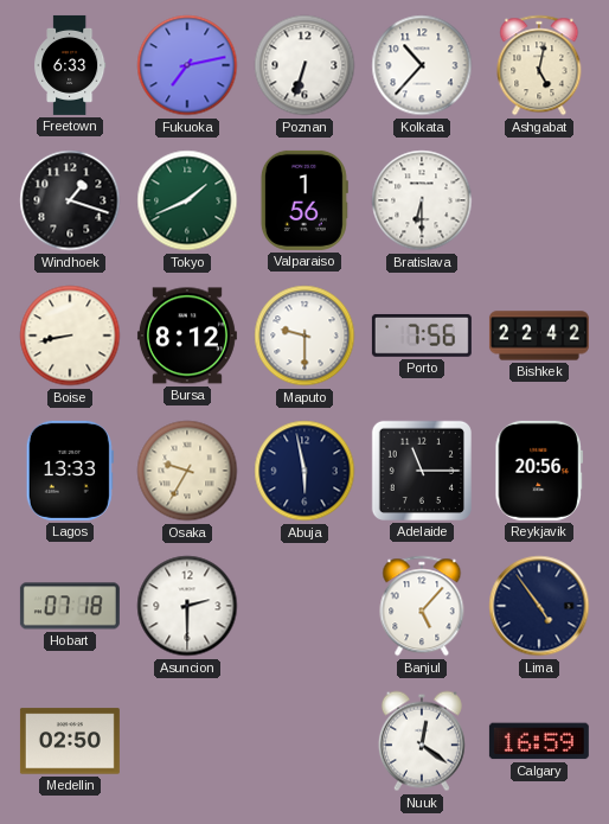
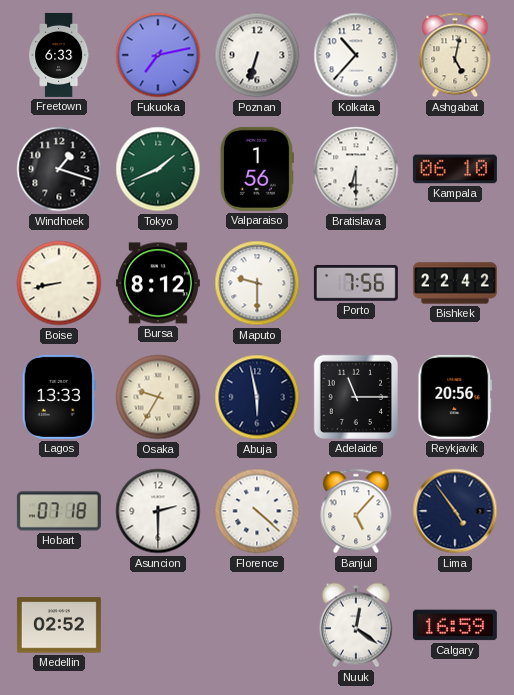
Kampala: none -> 06:10
Florence: none -> 4:22
Medellin: 02:50 -> 02:52
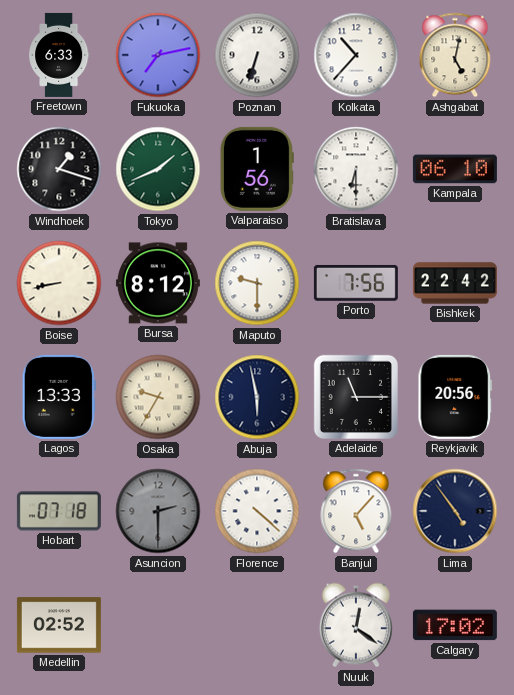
Asuncion dial: white -> grey
Calgary: 16:59 -> 17:02
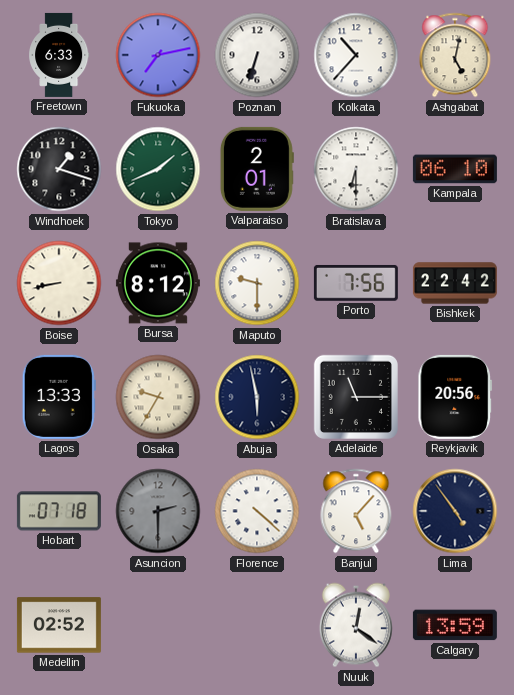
Valparaiso: 1:56 -> 2:01
Calgary: 17:02 -> 13:59
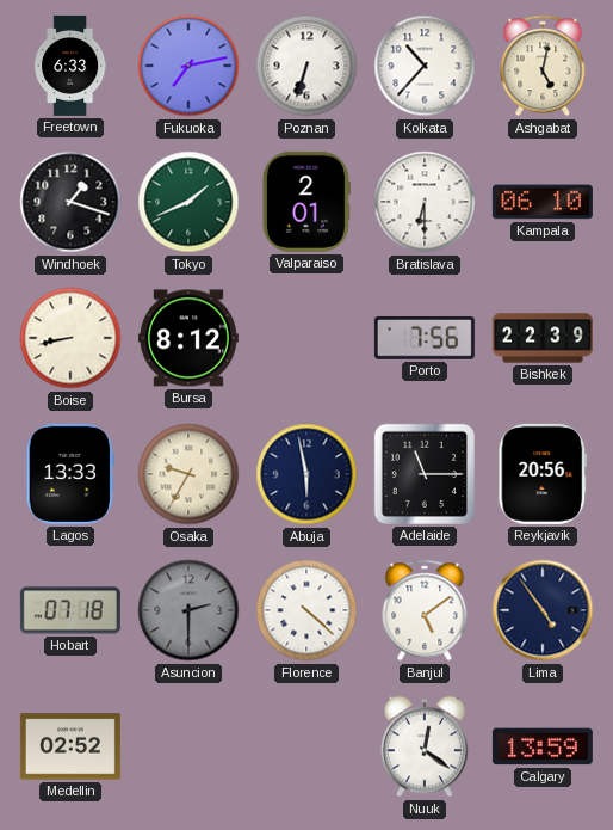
Maputo: 9:30 -> none
Bishkek: 22:42 -> 22:39
Banjul: 5:07 -> 5:09
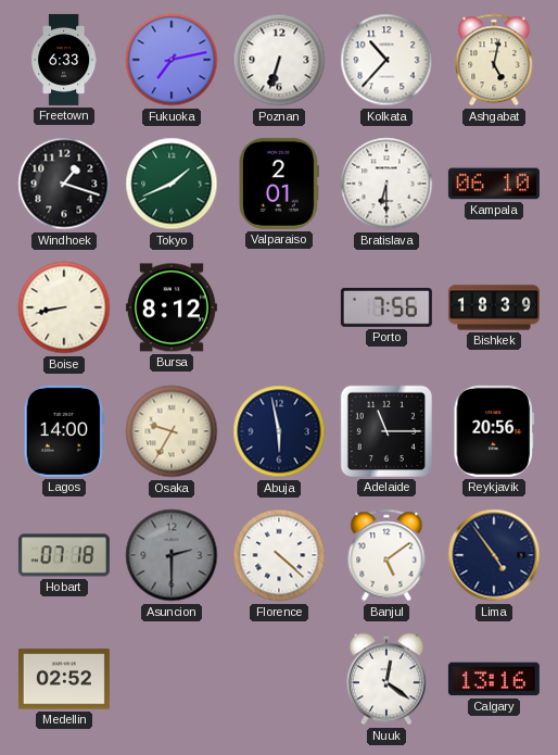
Bishkek: 22:39 -> 18:39
Lagos: 13:33 -> 14:00
Calgary: 13:59 -> 13:16
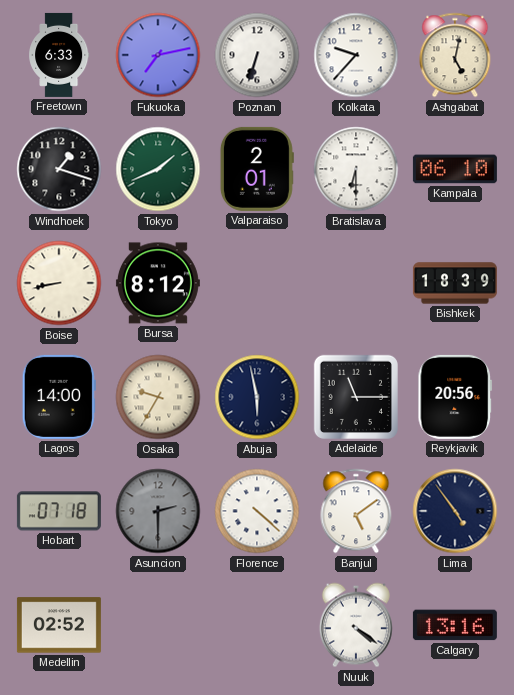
Kolkata: 10:37 -> 9:37
Porto: 7:56 -> none
Nuuk: 12:21 -> 4:21
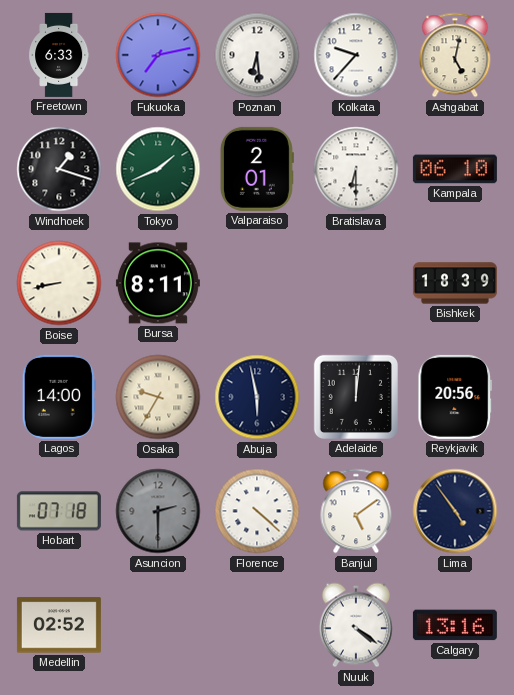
Poznan: 6:33 -> 6:29
Bursa: 8:12 -> 8:11
Adelaide: 11:15 -> 12:01
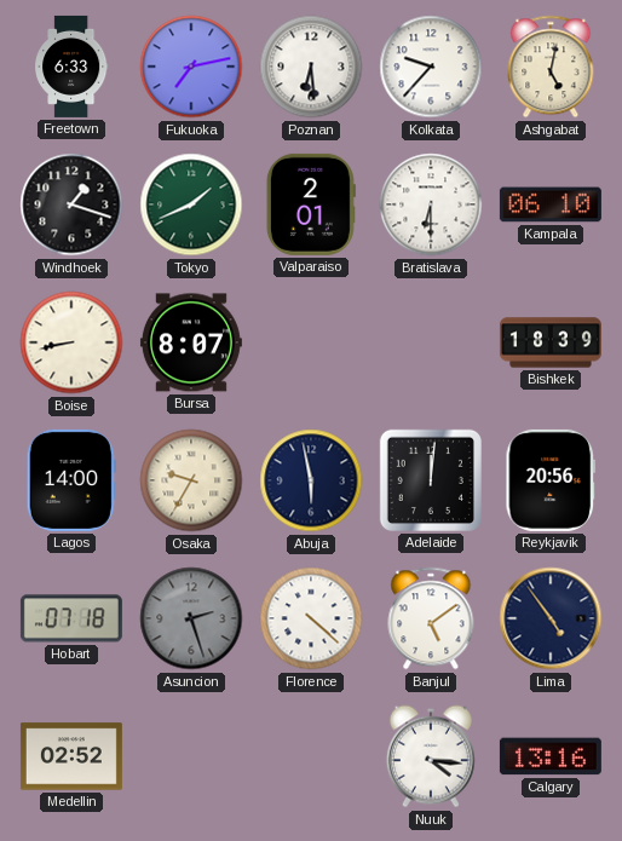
Bursa: 8:11 -> 8:07
Asuncion: 2:30 -> 2:27
Nuuk: 4:21 -> 4:16
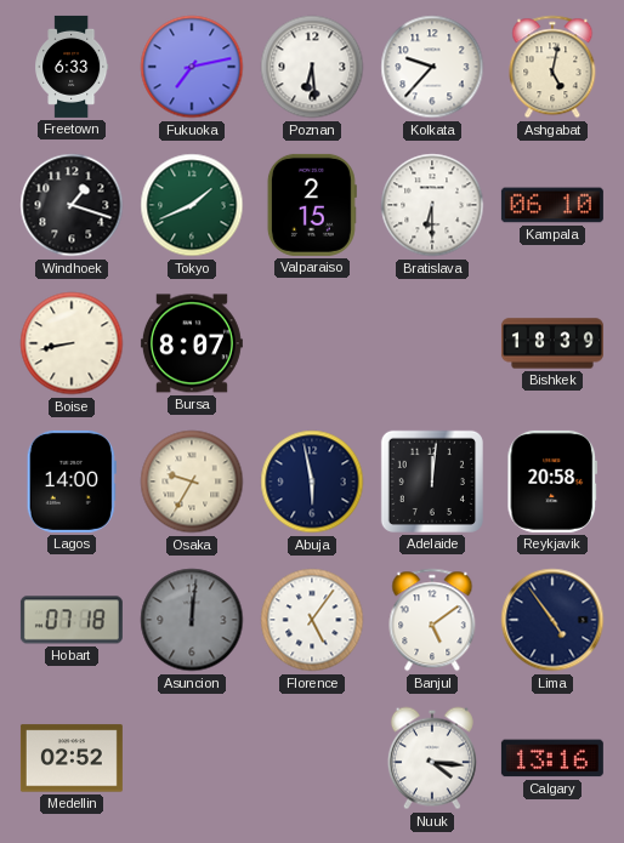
Valparaiso: 2:01 -> 2:15
Reykjavik: 20:56 -> 20:58
Asuncion: 2:27 -> 12:01
Florence: 4:22 -> 5:06
